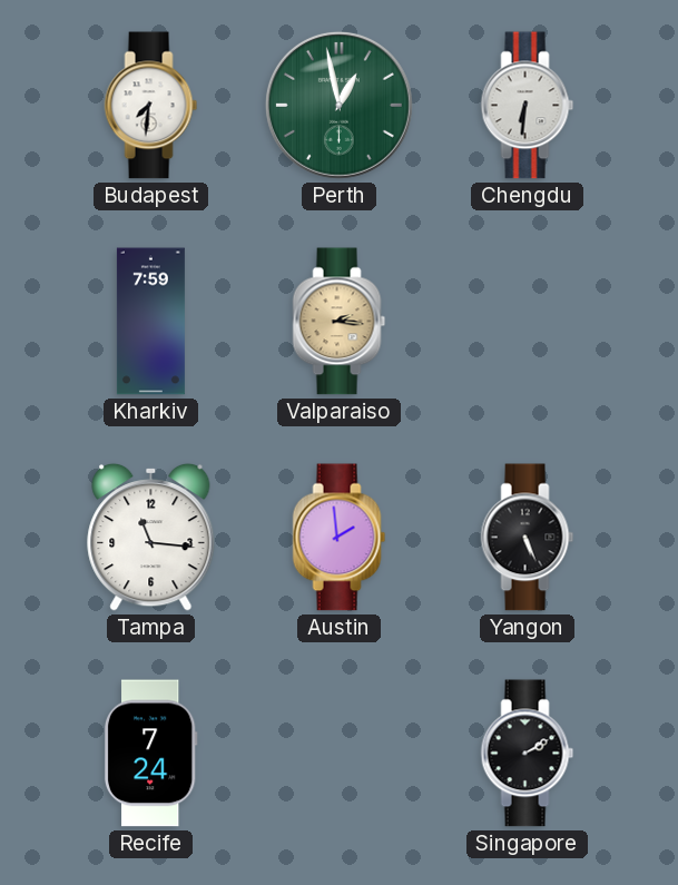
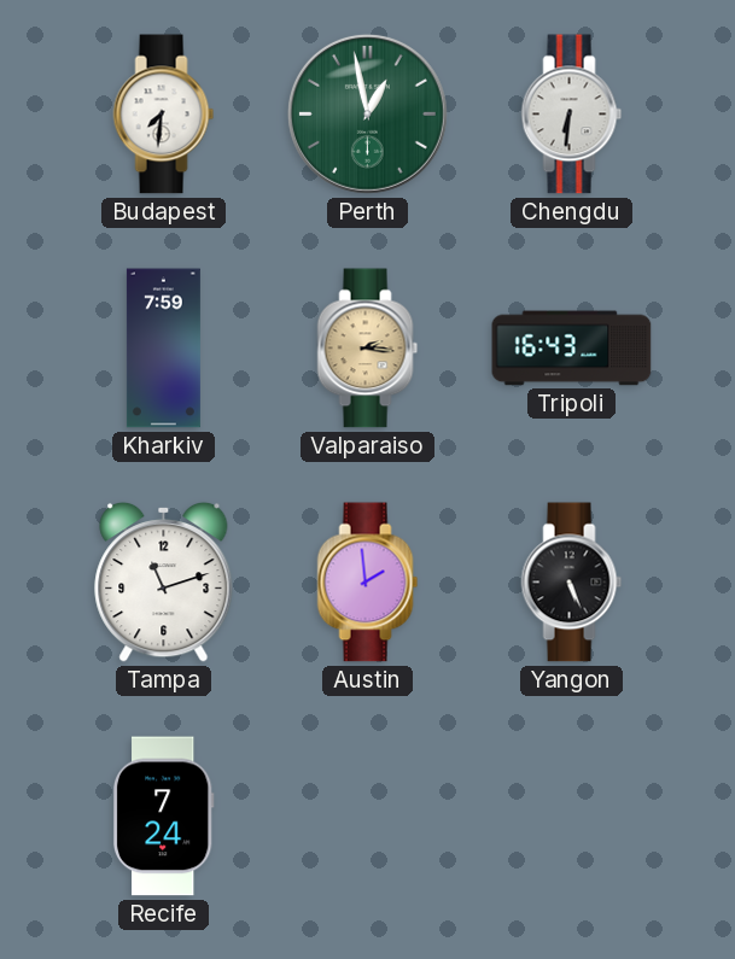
Tripoli: none -> 16:43
Tampa: 11:16 -> 11:12
Singapore: 2:10 -> none
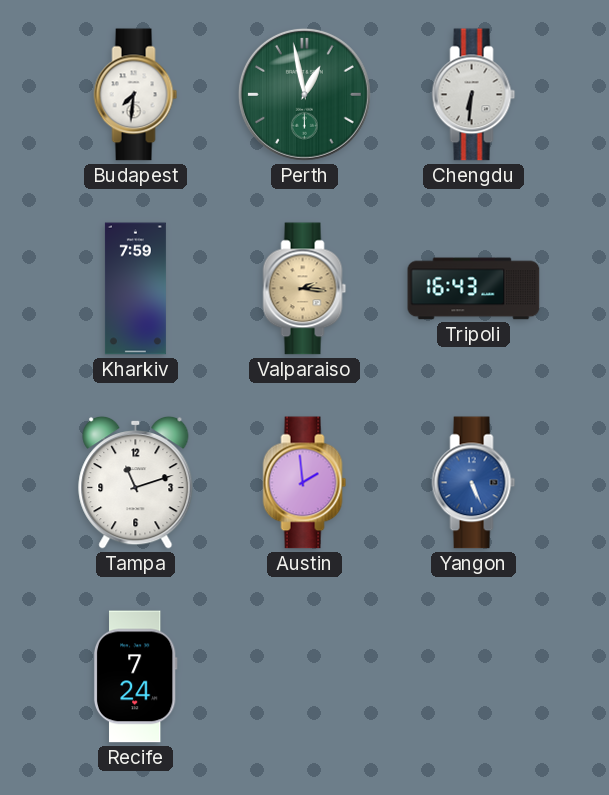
Yangon dial: black -> blue
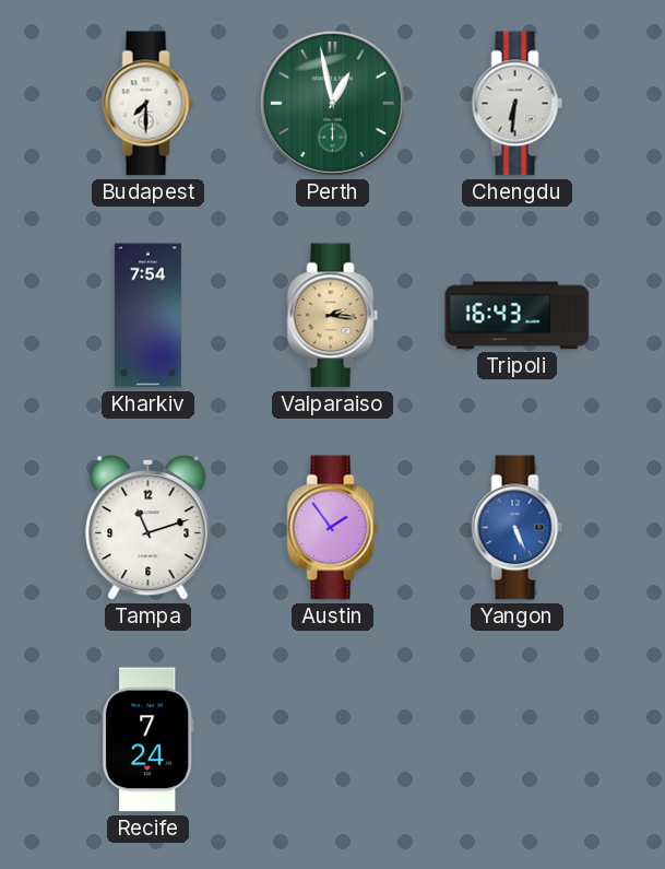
Budapest: 7:31 -> 7:30
Kharkiv: 7:59 -> 7:54
Austin: 1:59 -> 1:54
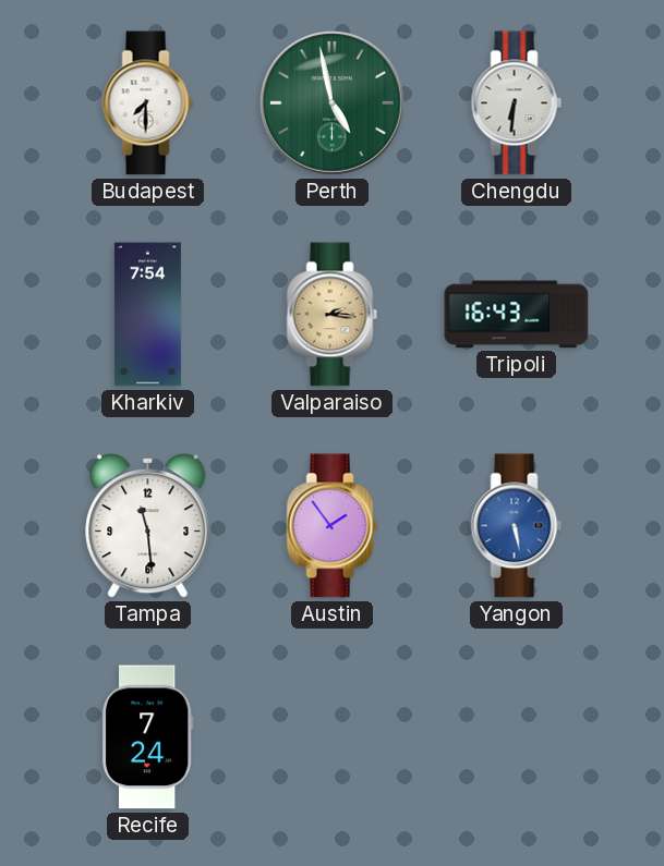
Perth: 12:58 -> 4:58
Tampa: 11:12 -> 11:29
Yangon: 5:26 -> 5:28
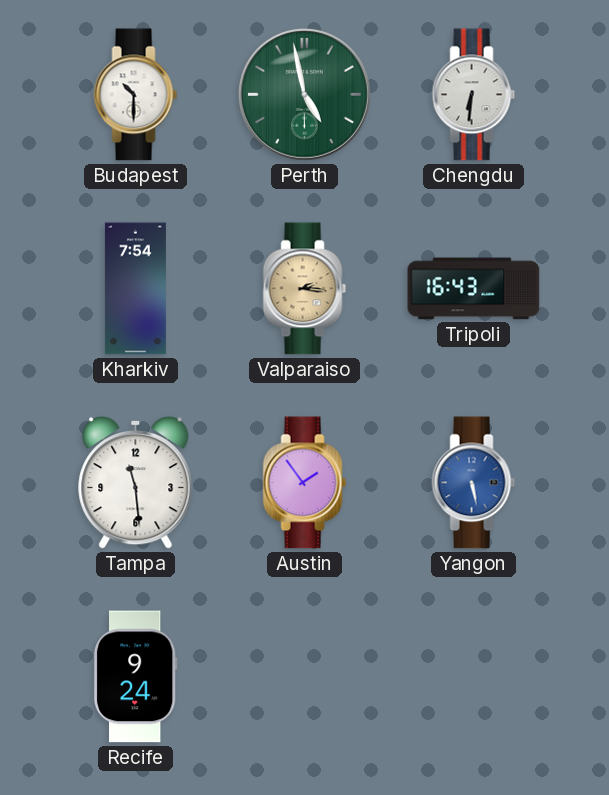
Budapest: 7:30 -> 10:30
Recife: 7:24 -> 9:24
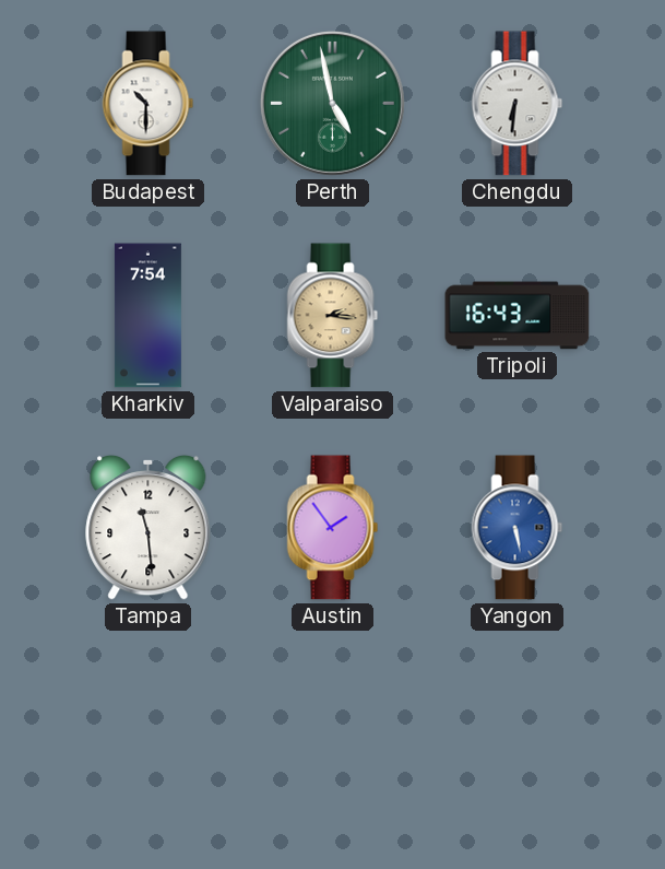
Recife: 9:24 -> none
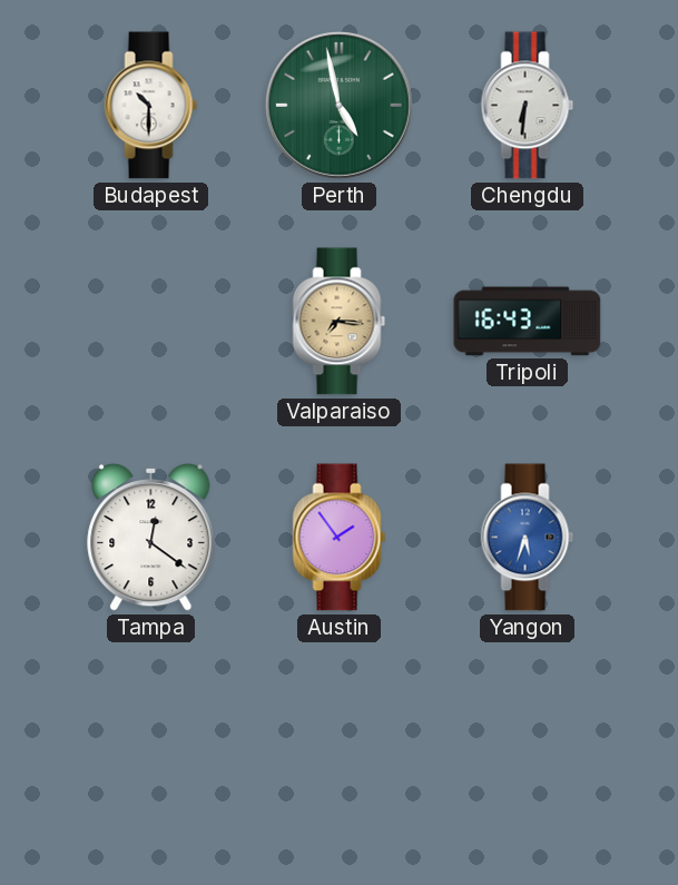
Kharkiv: 7:54 -> none
Valparaiso: 2:16 -> 7:16
Tampa: 11:29 -> 12:21
Yangon: 5:28 -> 5:33
